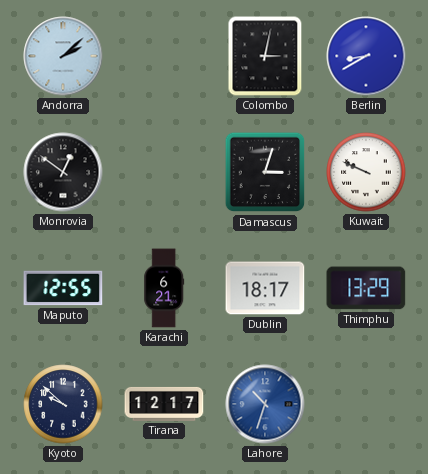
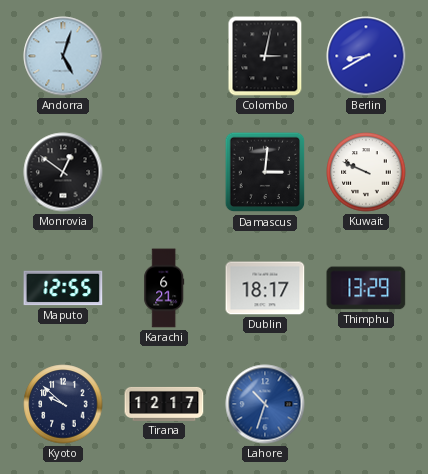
Andorra: 2:08 -> 5:03
Damascus: 3:03 -> 3:01
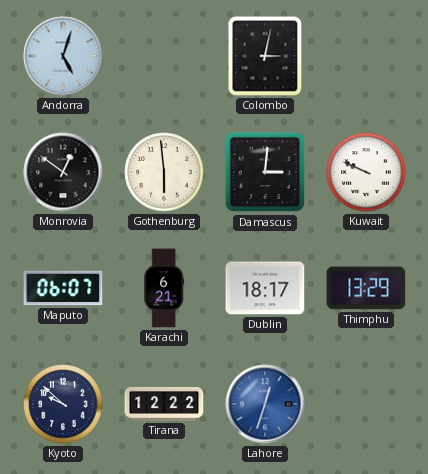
Berlin: 8:40 -> none
Gothenburg: none -> 5:59
Maputo: 12:55 -> 06:07
Tirana: 12:17 -> 12:22
Lahore: 10:33 -> 12:33
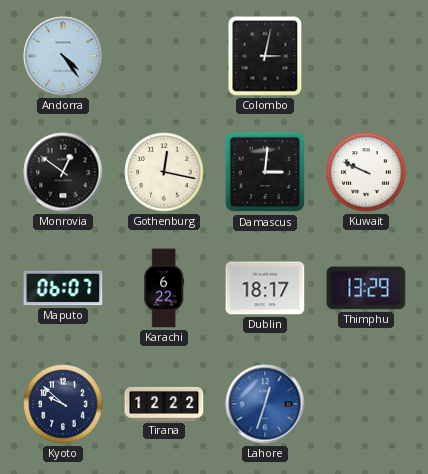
Andorra: 5:03 -> 4:24
Gothenburg: 5:59 -> 12:17
Karachi: 6:21 -> 6:22
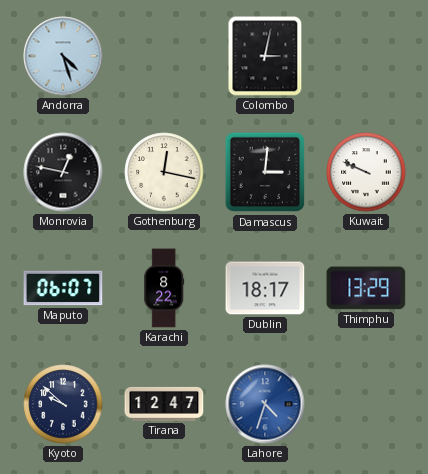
Andorra: 4:24 -> 4:27
Monrovia: 12:51 -> 12:47
Karachi: 6:22 -> 8:22
Tirana: 12:22 -> 12:47
Lahore: 12:33 -> 4:33
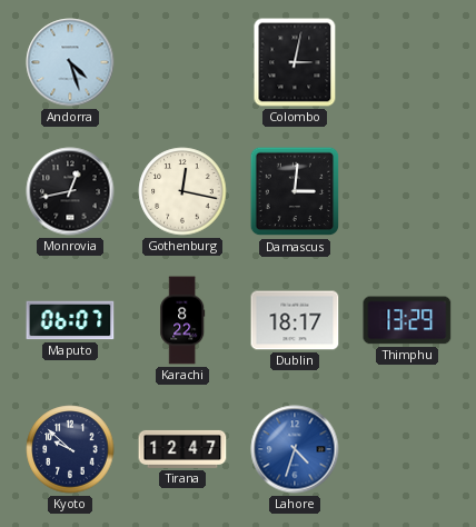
Monrovia: 12:47 -> 12:43
Kuwait: 9:49 -> none
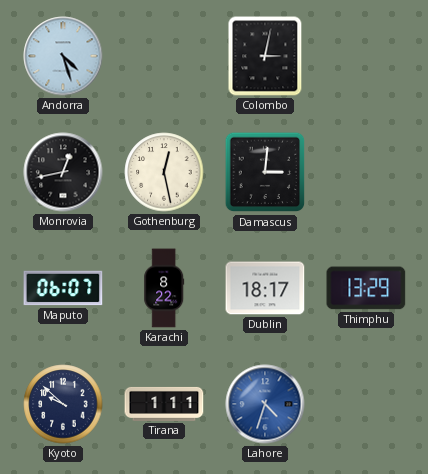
Gothenburg: 12:17 -> 12:28
Tirana: 12:47 -> 1:11
